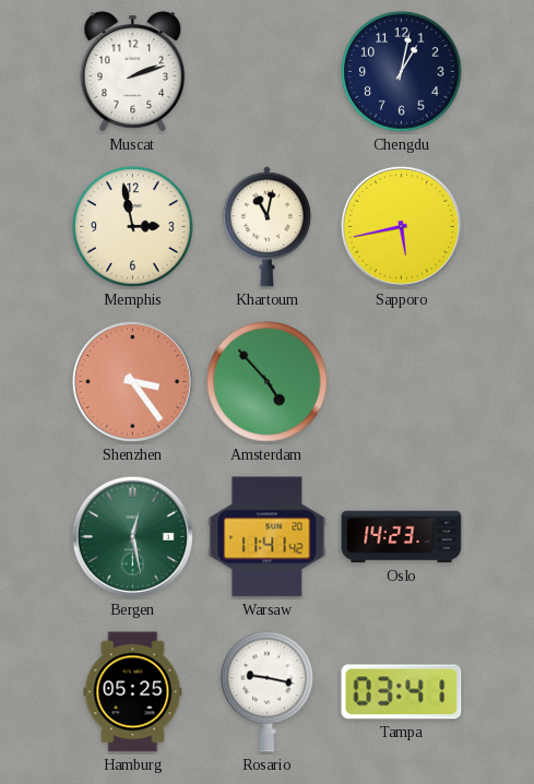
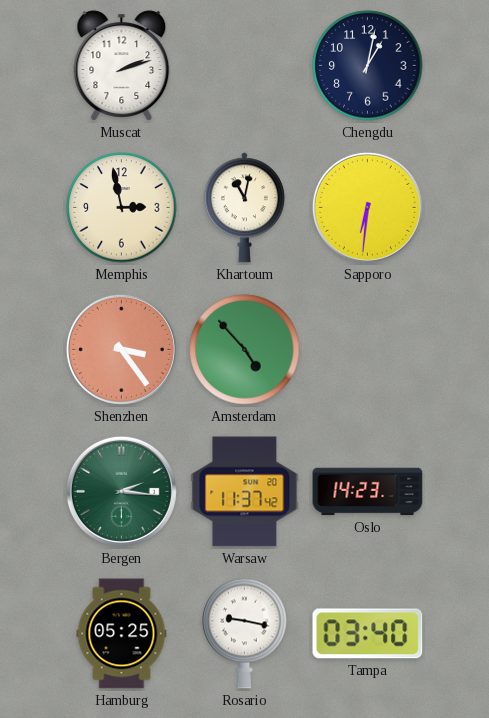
Sapporo: 5:43 -> 6:31
Bergen: 12:28 -> 2:16
Warsaw: 11:41 -> 11:37
Tampa: 03:41 -> 03:40
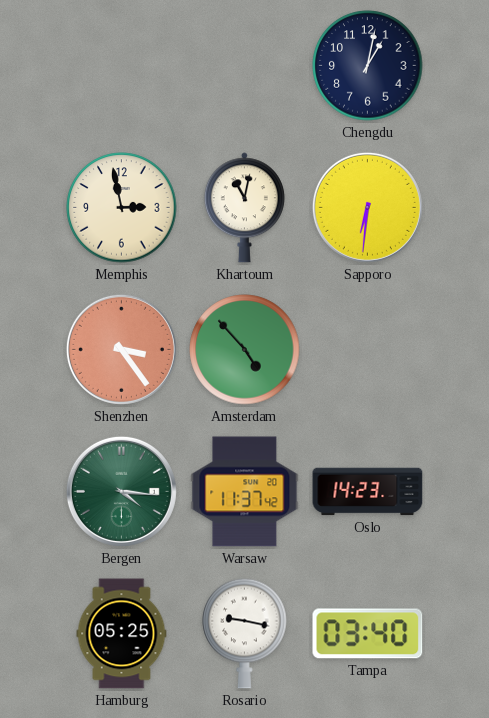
Muscat: 2:12 -> none
Bergen: 2:16 -> 4:16
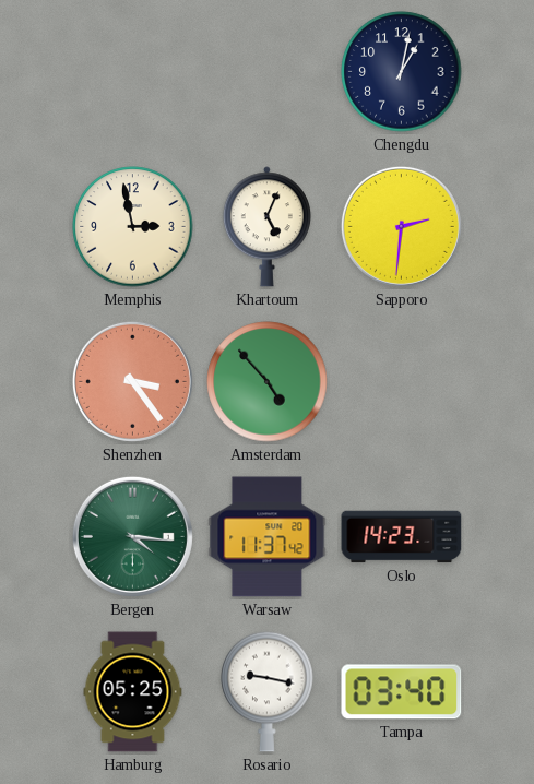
Khartoum: 11:02 -> 5:04
Sapporo: 6:31 -> 2:31
